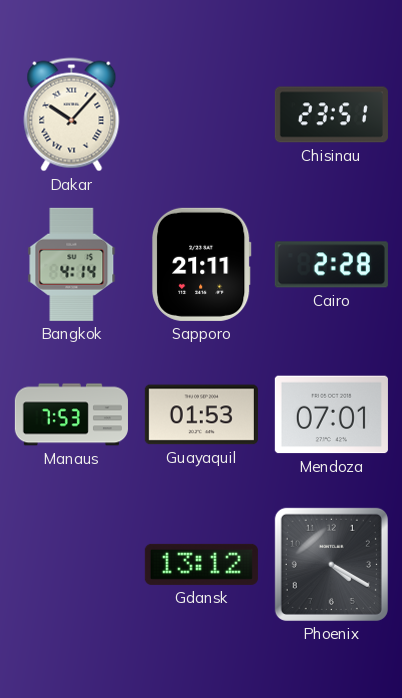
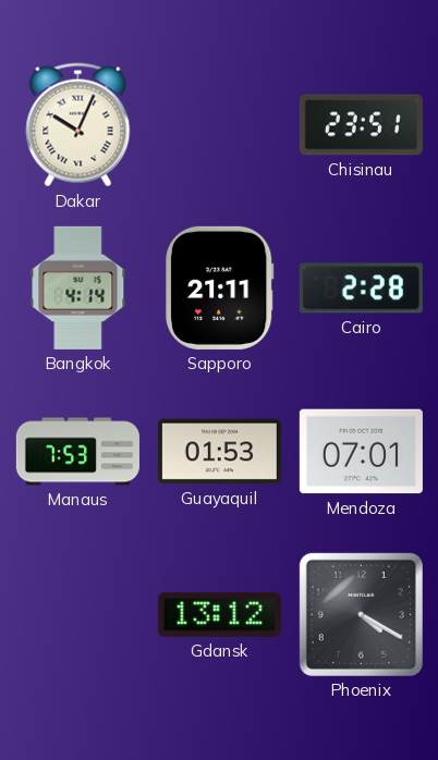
Dakar: 10:07 -> 10:04
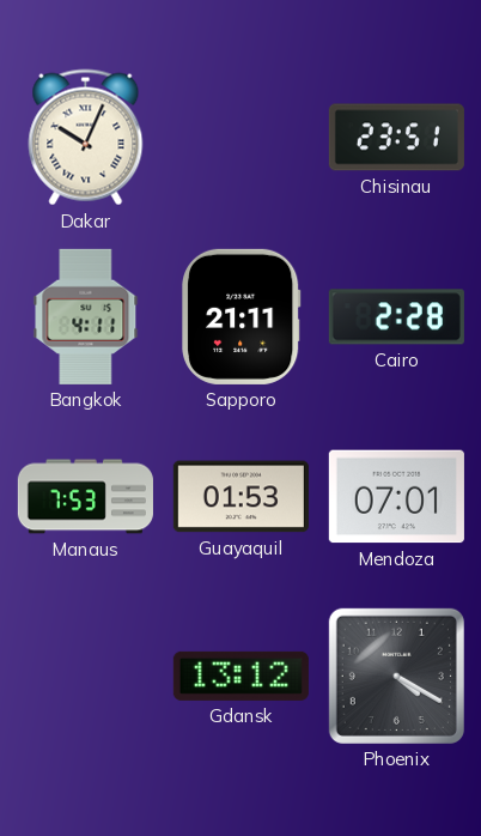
Bangkok: 4:14 -> 4:11
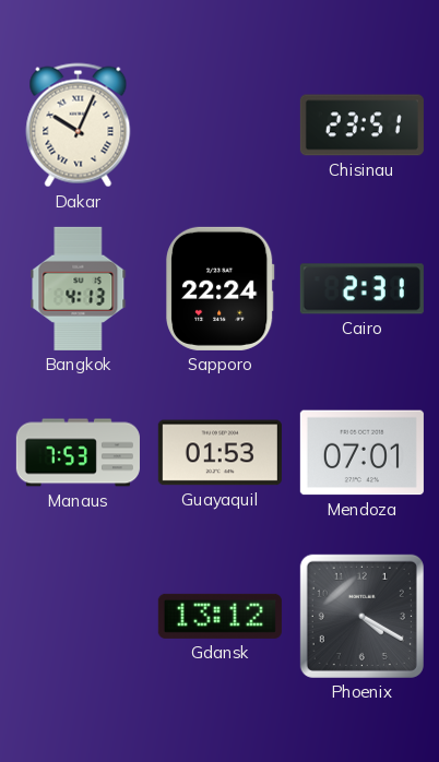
Bangkok: 4:11 -> 4:13
Sapporo: 21:11 -> 22:24
Cairo: 2:28 -> 2:31
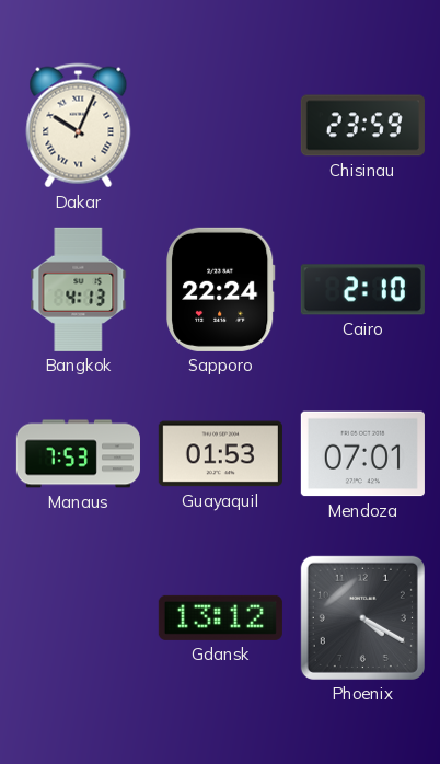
Chisinau: 23:51 -> 23:59
Cairo: 2:31 -> 2:10
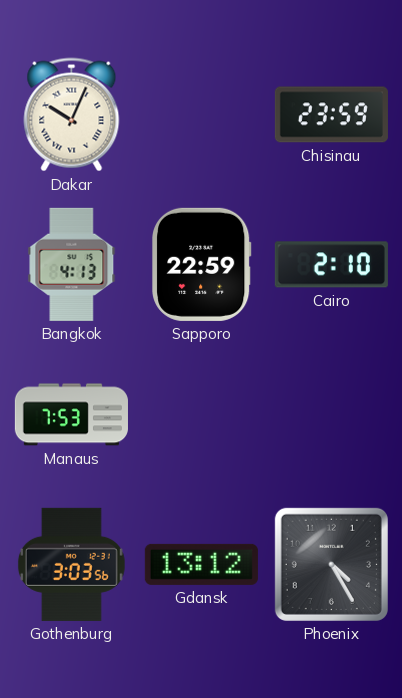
Sapporo: 22:24 -> 22:59
Guayaquil: 01:53 -> none
Mendoza: 07:01 -> none
Gothenburg: none -> 3:03
Phoenix: 4:20 -> 4:25
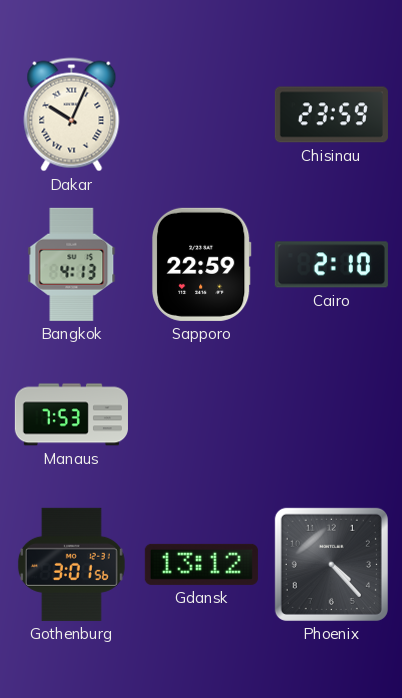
Gothenburg: 3:03 -> 3:01
Phoenix: 4:25 -> 4:23
